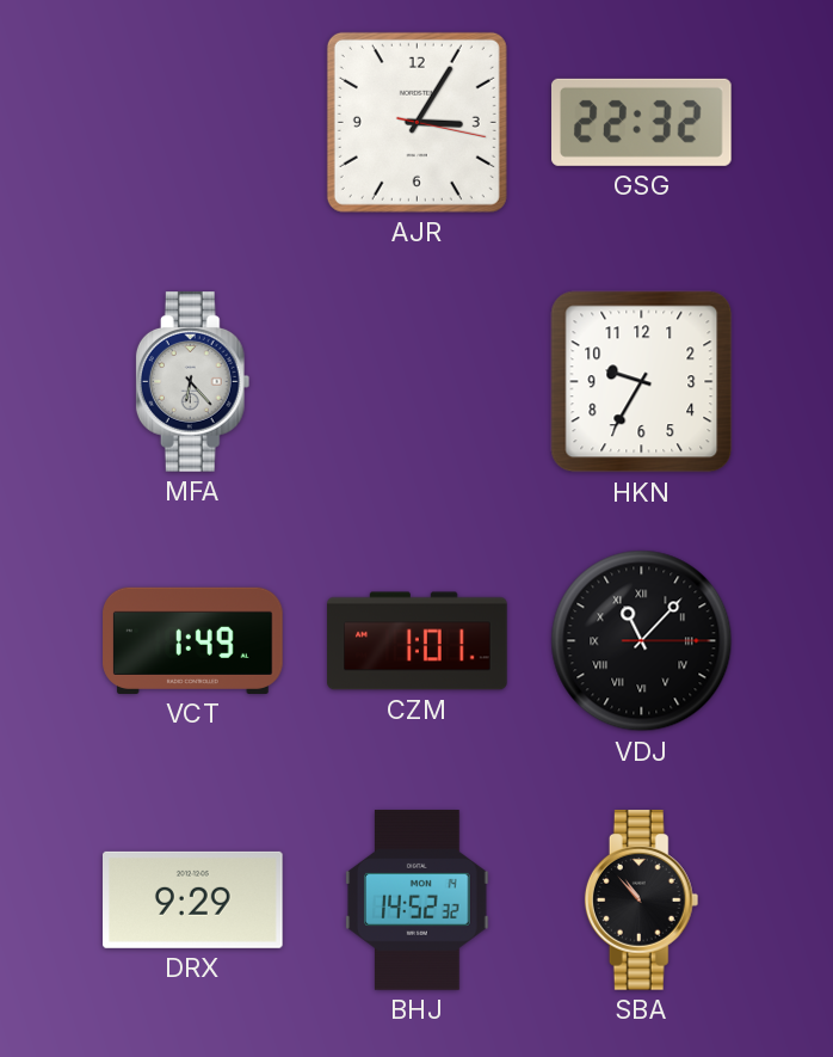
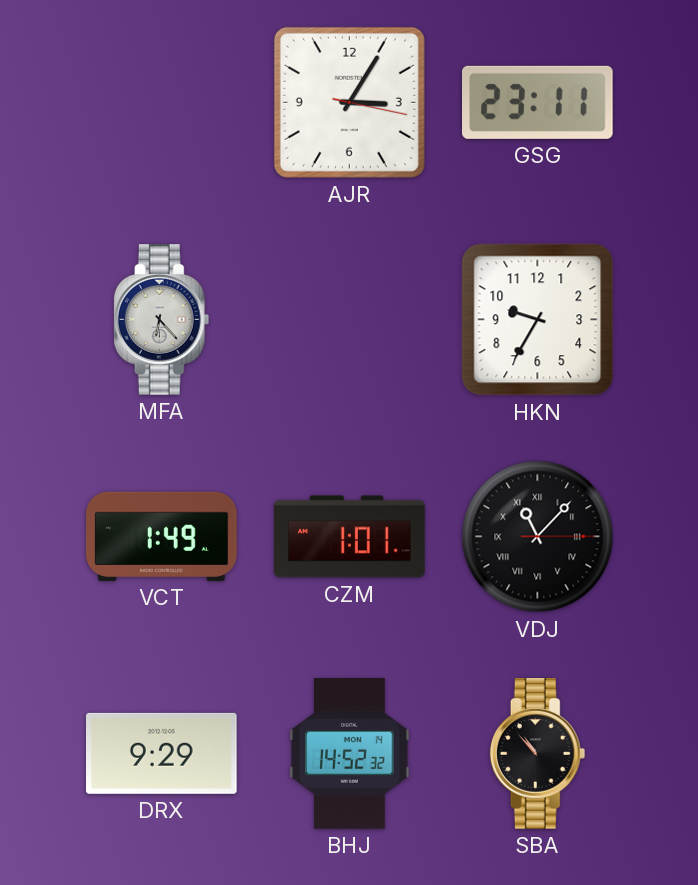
GSG: 22:32 -> 23:11
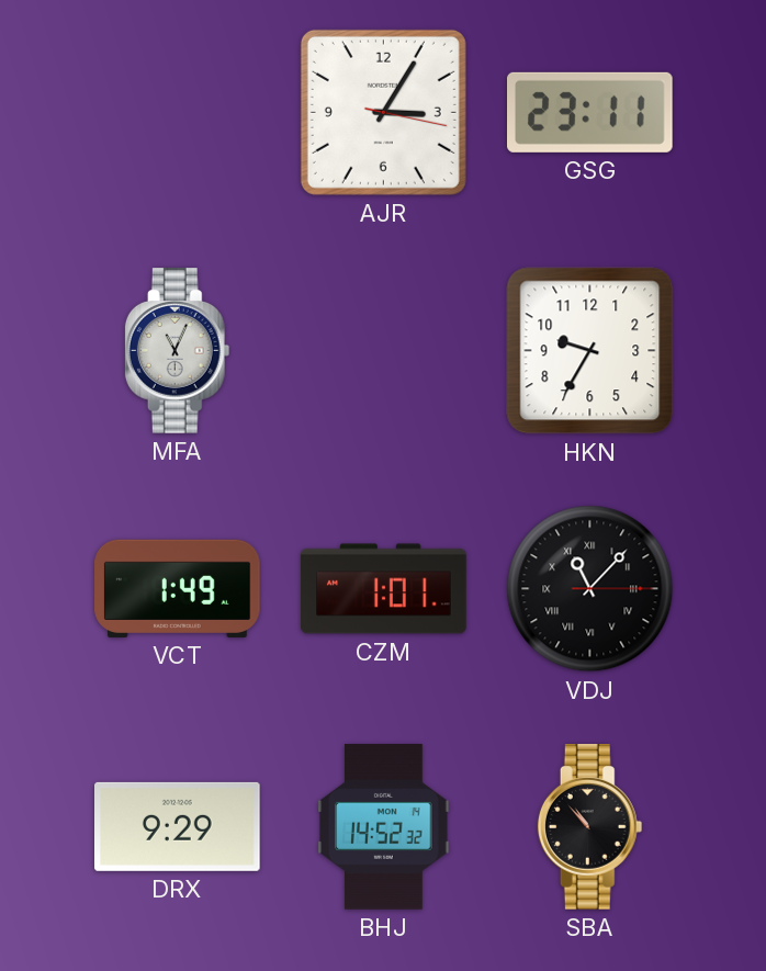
MFA: 6:23 -> 11:04
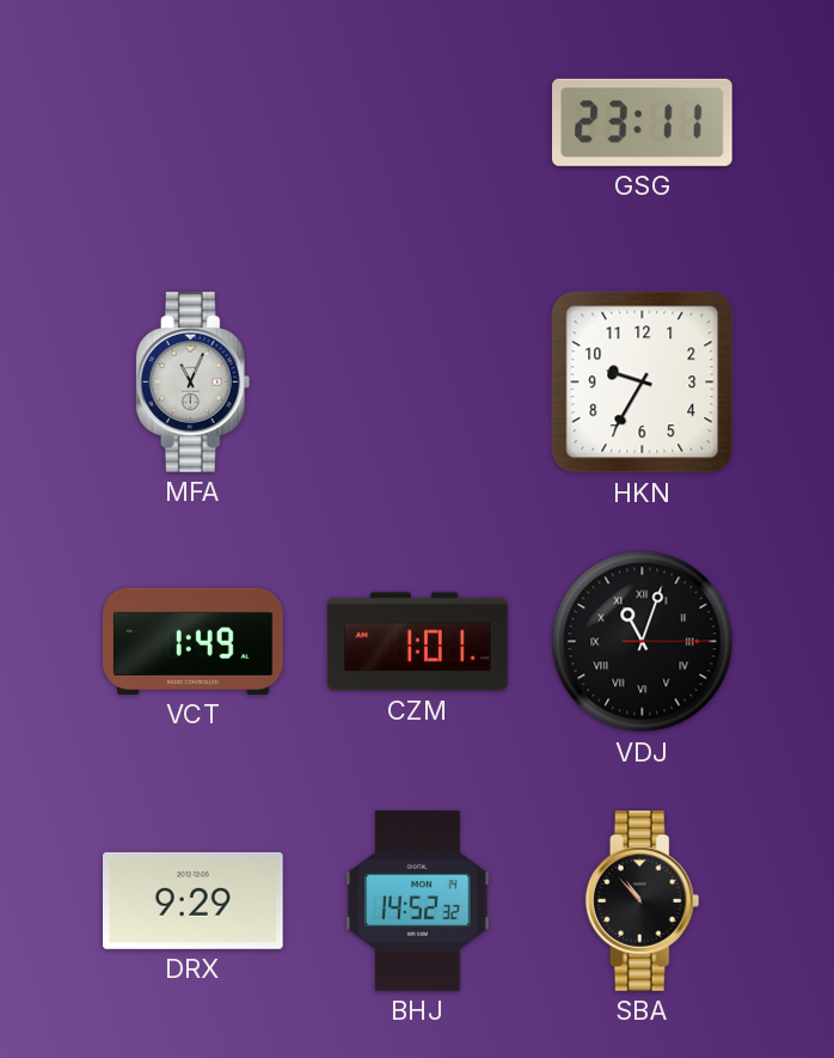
AJR: 3:05 -> none
VDJ: 11:07 -> 11:03
